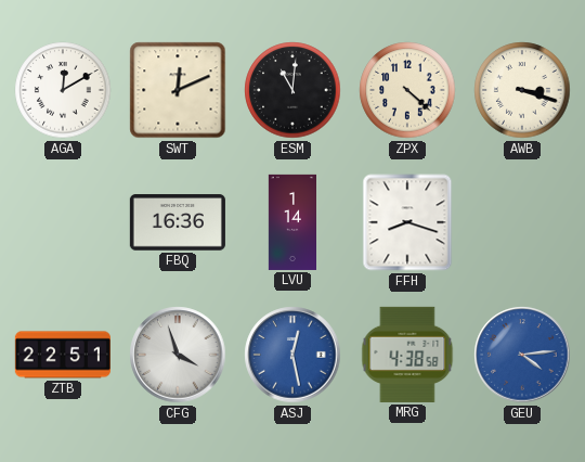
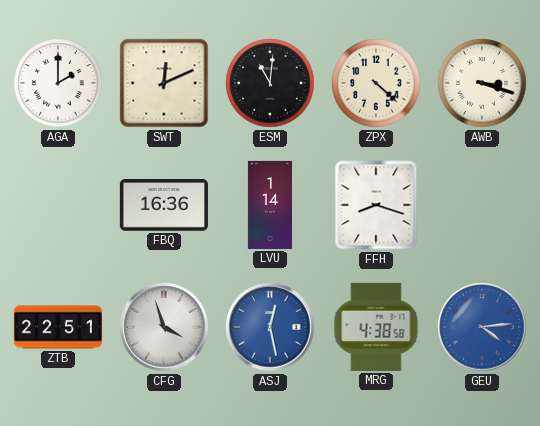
AGA: 12:10 -> 2:00
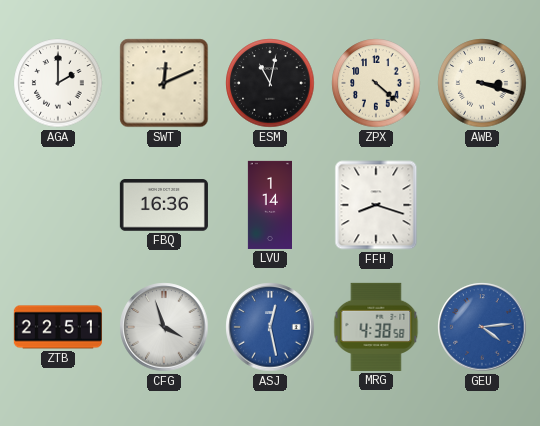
ESM: 11:01 -> 11:02
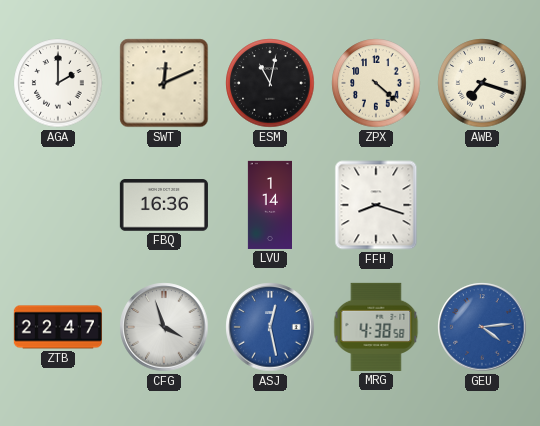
AWB: 3:18 -> 7:18
ZTB: 22:51 -> 22:47
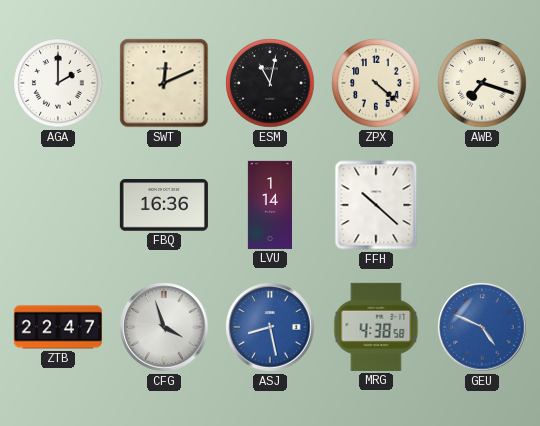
FFH: 8:18 -> 10:22
ASJ: 12:28 -> 8:28
GEU: 4:14 -> 4:49
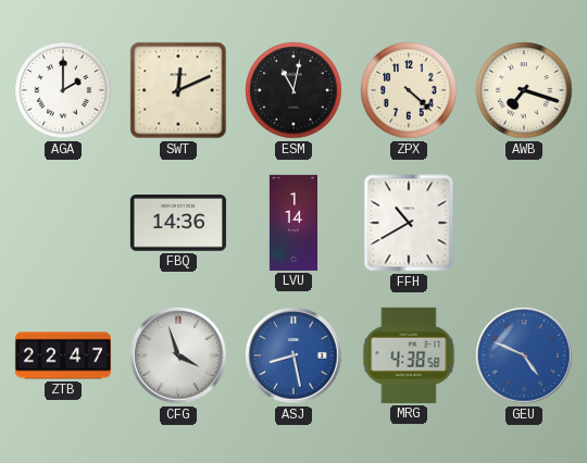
FBQ: 16:36 -> 14:36
FFH: 10:22 -> 10:40
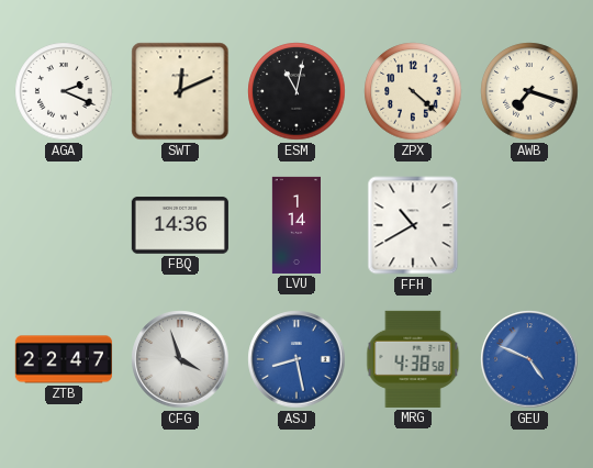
AGA: 2:00 -> 2:19
